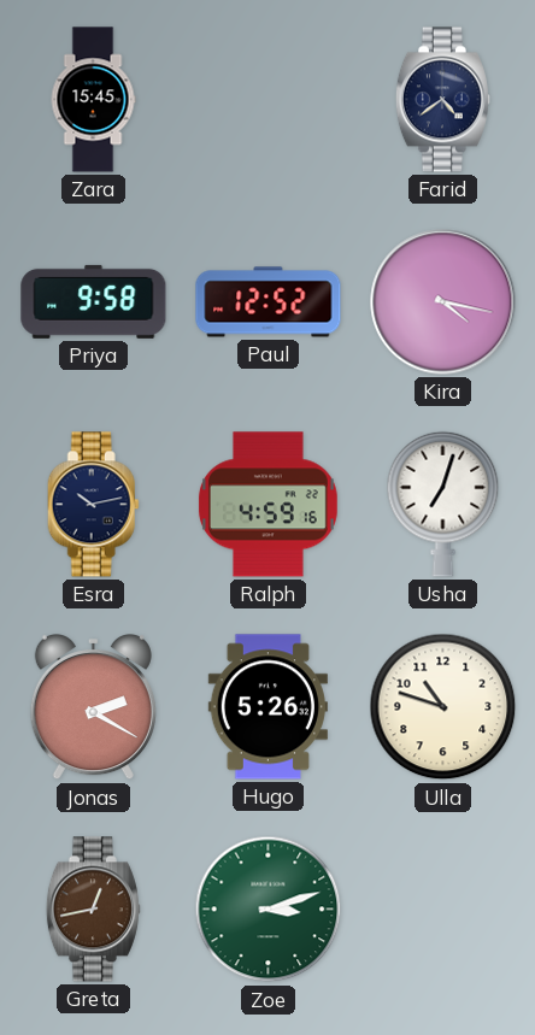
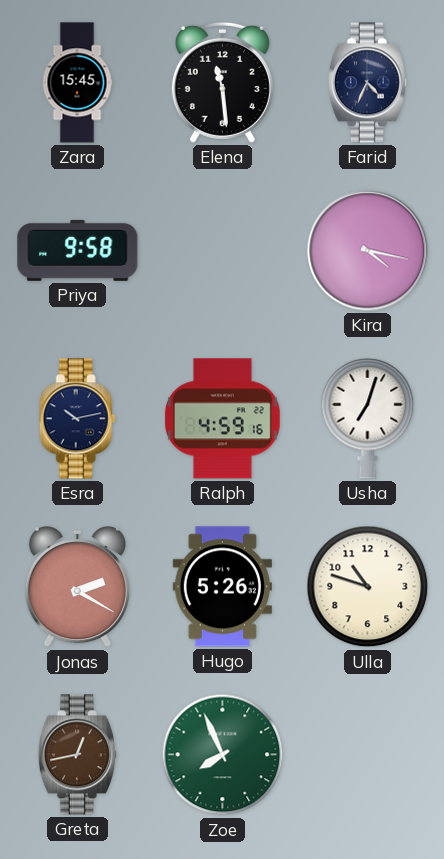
Elena: none -> 11:29
Farid: 4:39 -> 4:34
Paul: 12:52 -> none
Zoe: 3:12 -> 7:56
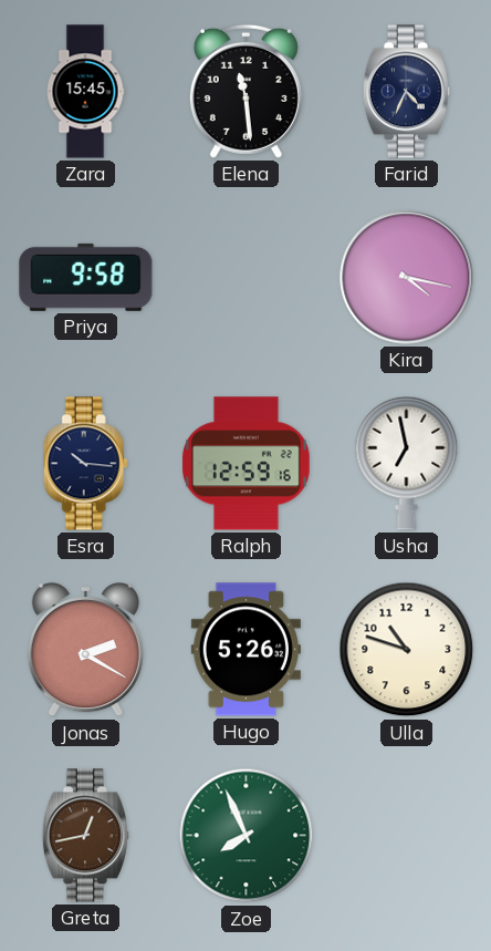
Esra: 10:13 -> 10:16
Ralph: 4:59 -> 12:59
Usha: 7:03 -> 6:58
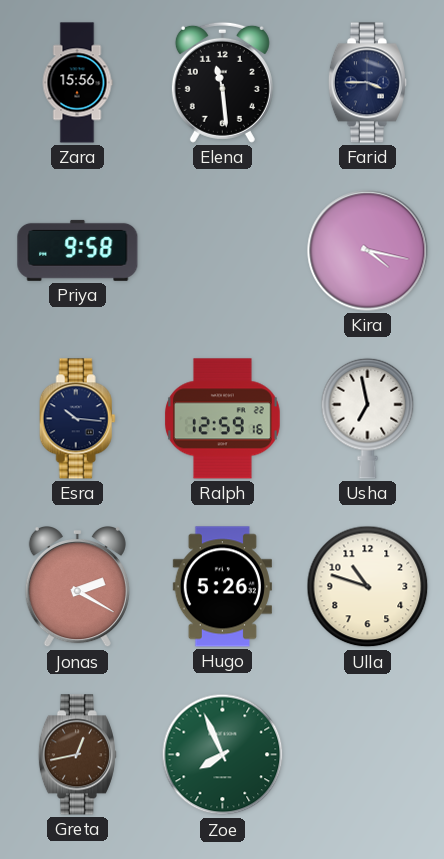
Zara: 15:45 -> 15:56
Farid: 4:34 -> 3:45
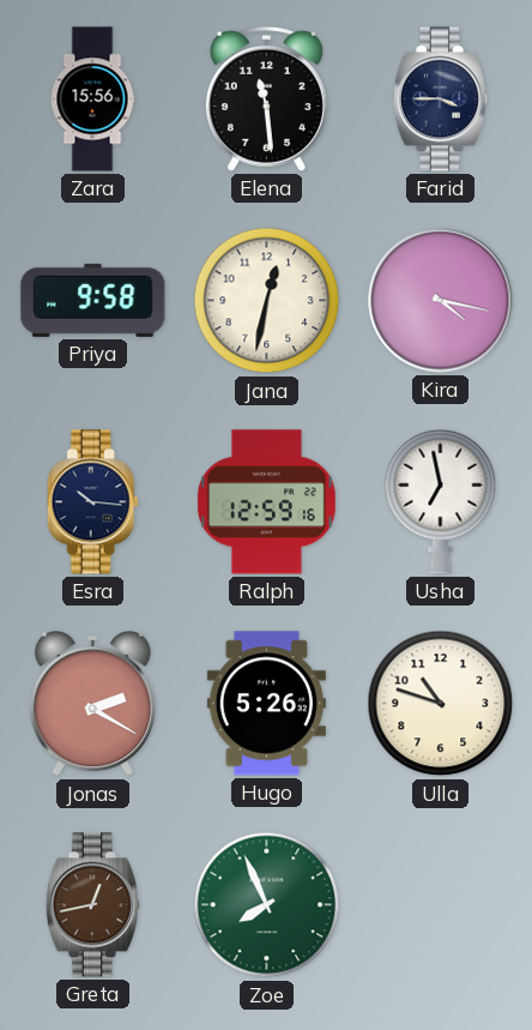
Jana: none -> 12:32
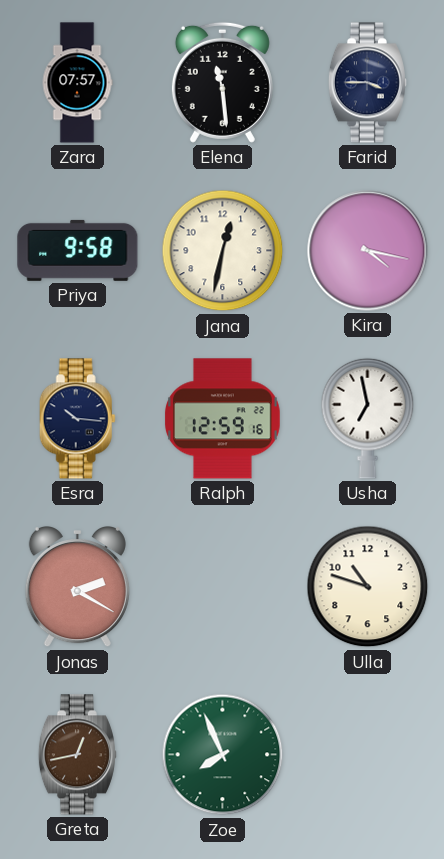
Zara: 15:56 -> 07:57
Hugo: 5:26 -> none
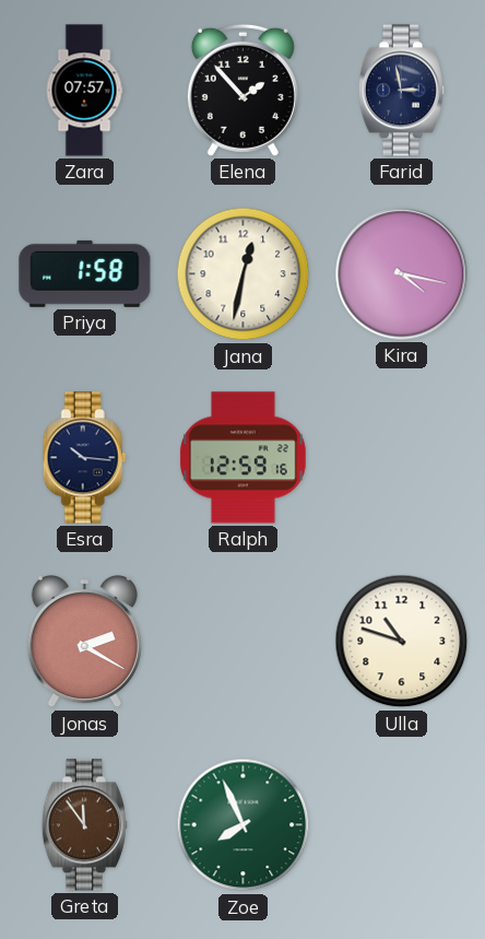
Elena: 11:29 -> 1:53
Farid: 3:45 -> 2:58
Priya: 9:58 -> 1:58
Usha: 6:58 -> none
Greta: 12:43 -> 11:54
